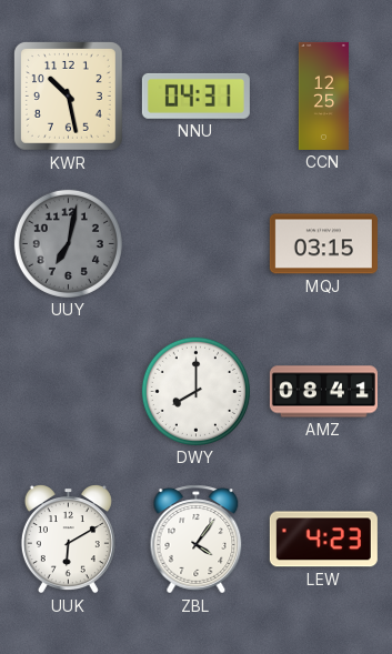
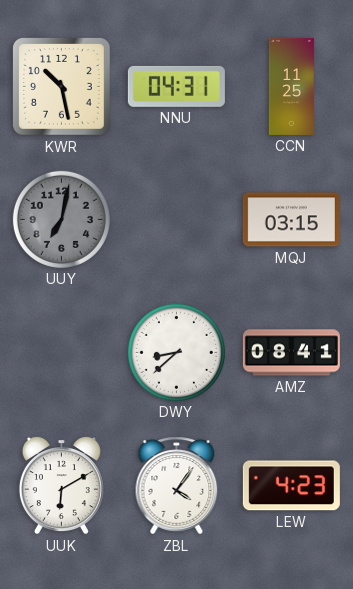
CCN: 12:25 -> 11:25
DWY: 8:00 -> 8:38
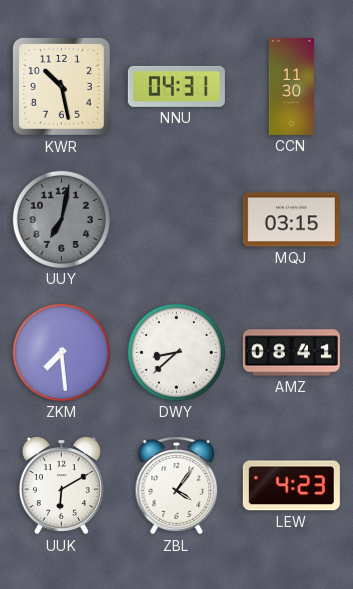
CCN: 11:25 -> 11:30
ZKM: none -> 7:29
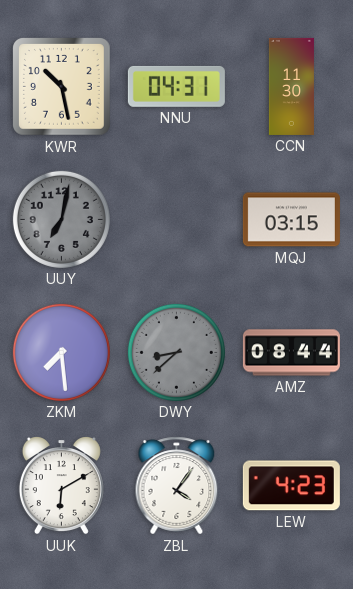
DWY dial: white -> grey
AMZ: 08:41 -> 08:44
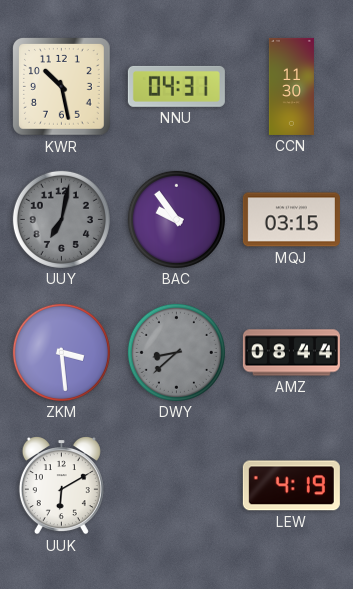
BAC: none -> 9:54
ZKM: 7:29 -> 3:29
ZBL: 4:06 -> none
LEW: 4:23 -> 4:19
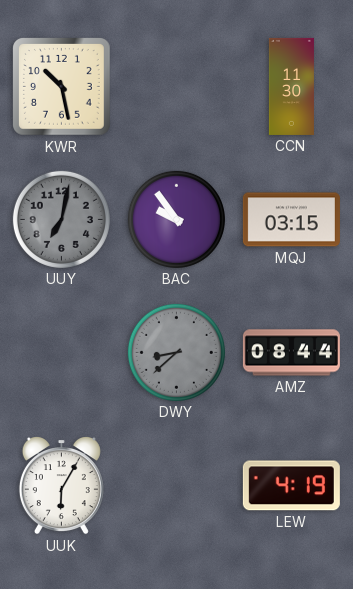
NNU: 04:31 -> none
ZKM: 3:29 -> none
UUK: 6:10 -> 6:05
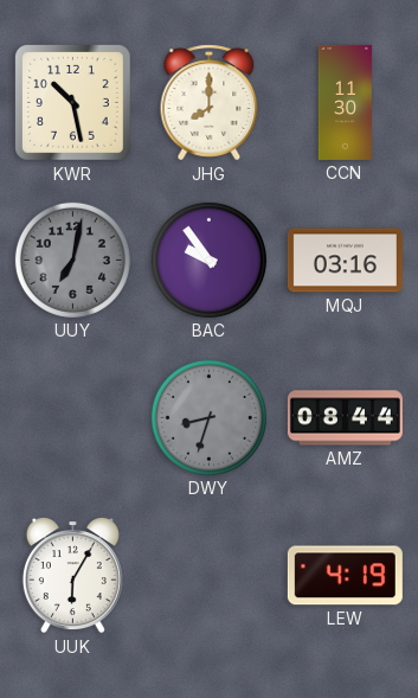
JHG: none -> 8:00
MQJ: 03:15 -> 03:16
DWY: 8:38 -> 8:33
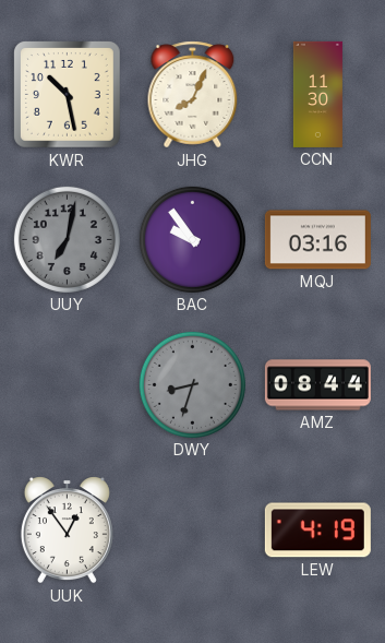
JHG: 8:00 -> 8:04
UUK: 6:05 -> 12:54
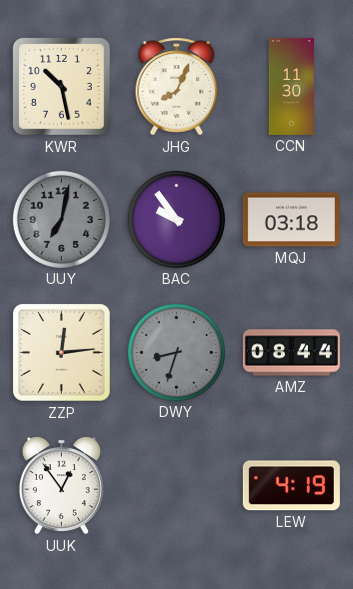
MQJ: 03:16 -> 03:18
ZZP: none -> 12:14
